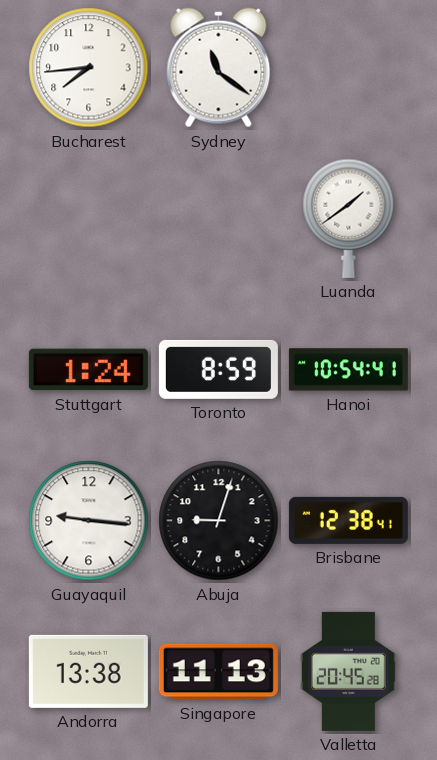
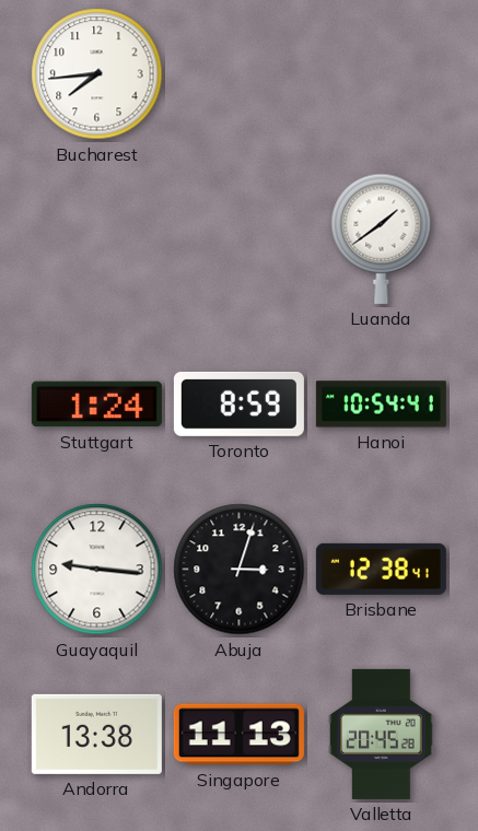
Sydney: 11:21 -> none
Abuja: 9:03 -> 3:03
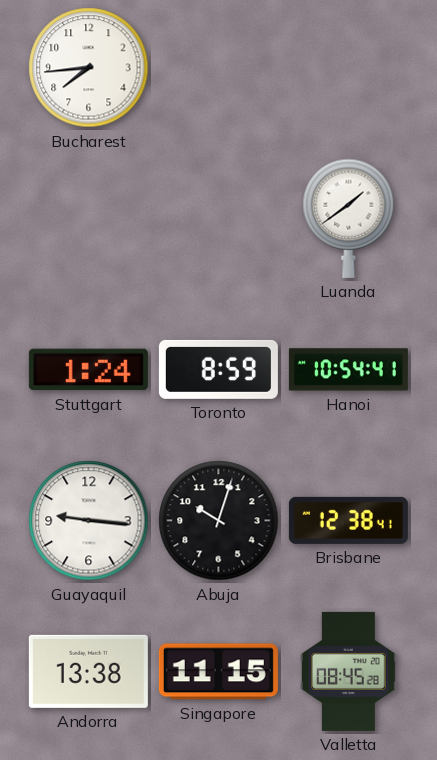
Abuja: 3:03 -> 10:03
Singapore: 11:13 -> 11:15
Valletta: 20:45 -> 08:45
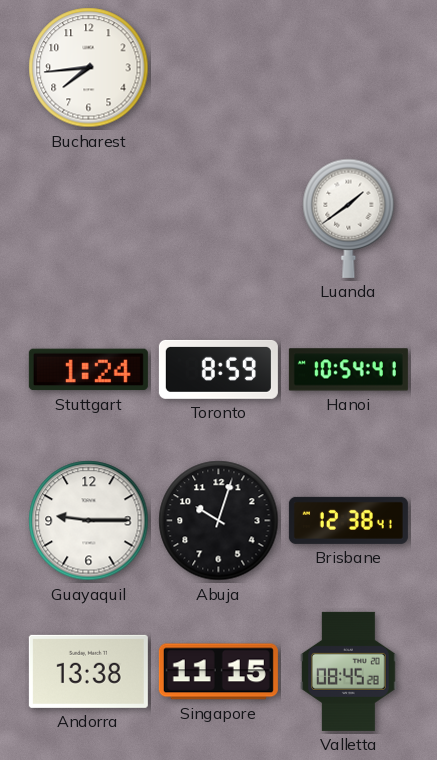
Guayaquil: 9:16 -> 9:15
